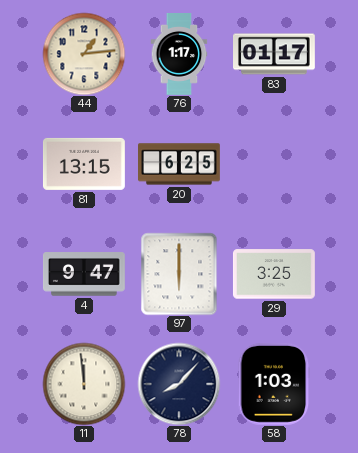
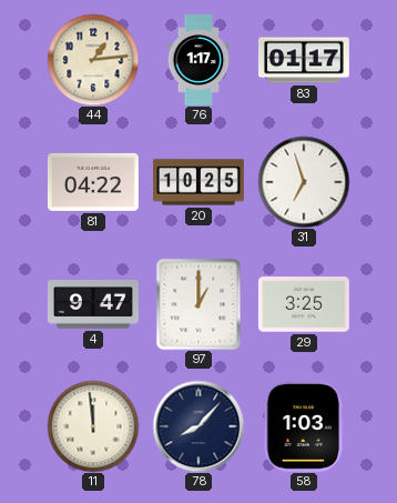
81: 13:15 -> 04:22
20: 6:25 -> 10:25
31: none -> 6:57
97: 6:00 -> 1:00
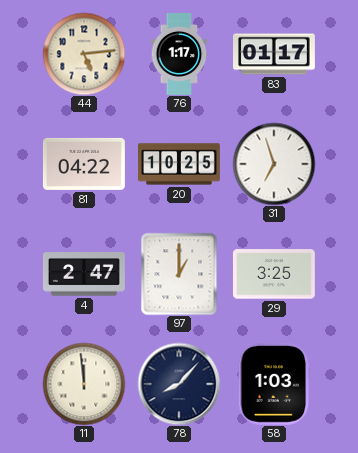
44: 1:14 -> 5:14
4: 9:47 -> 2:47
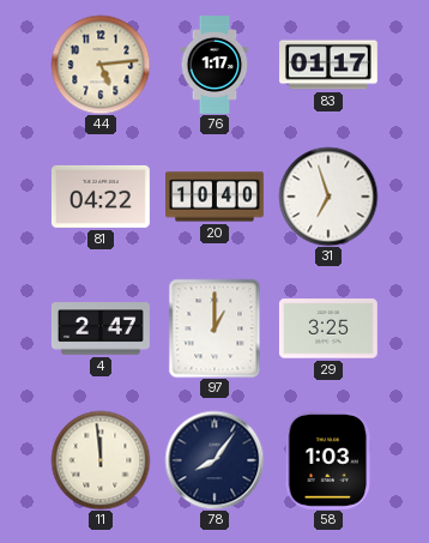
20: 10:25 -> 10:40
78: 8:07 -> 8:06
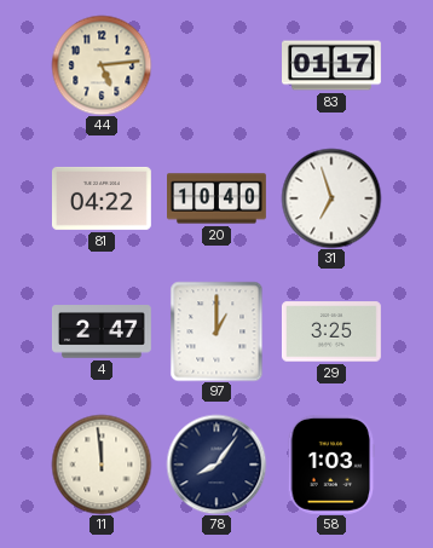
76: 1:17 -> none
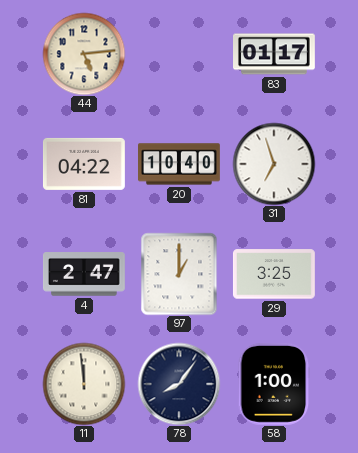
58: 1:03 -> 1:00
